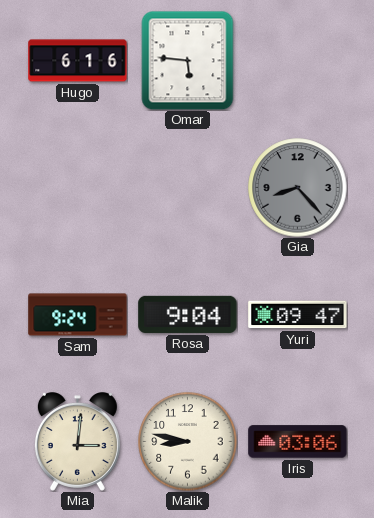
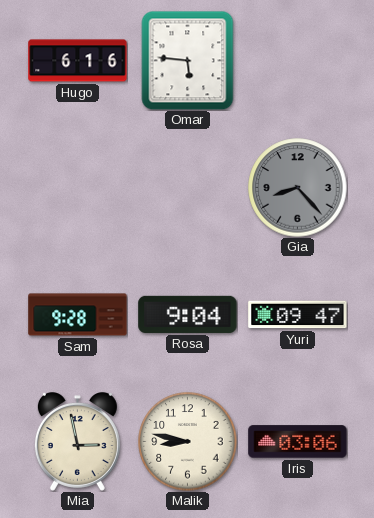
Sam: 9:24 -> 9:28
Mia: 3:01 -> 2:58
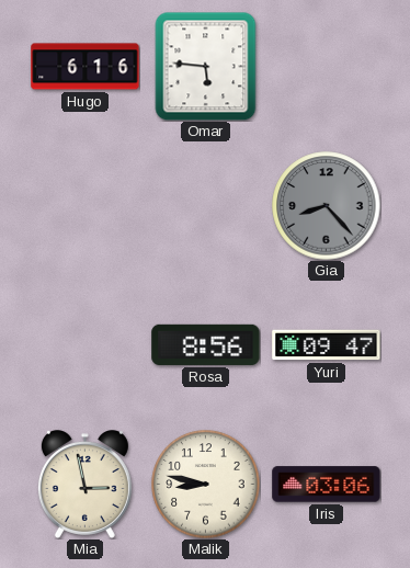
Sam: 9:28 -> none
Rosa: 9:04 -> 8:56
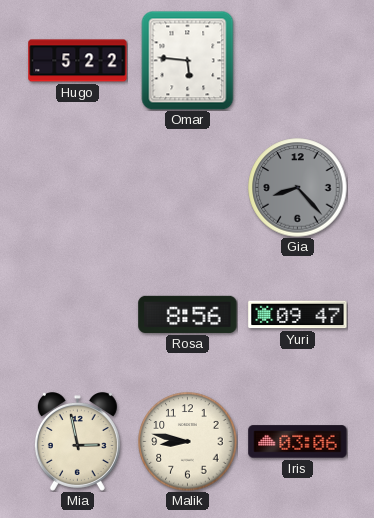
Hugo: 6:16 -> 5:22
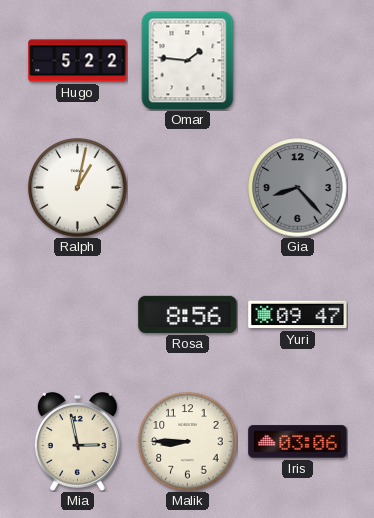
Omar: 5:46 -> 1:46
Ralph: none -> 1:02
Malik: 8:47 -> 8:45
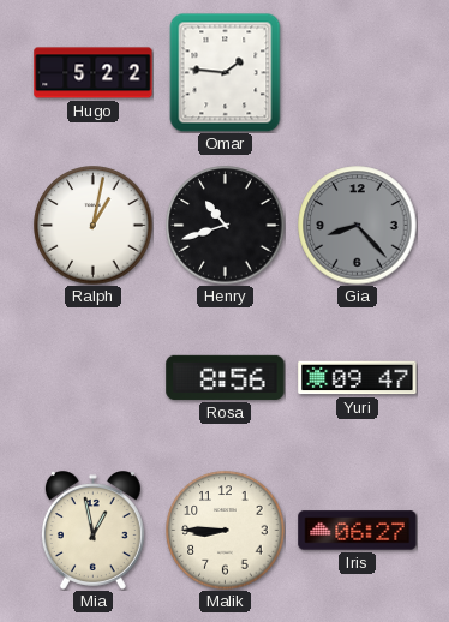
Henry: none -> 10:42
Mia: 2:58 -> 12:58
Iris: 03:06 -> 06:27
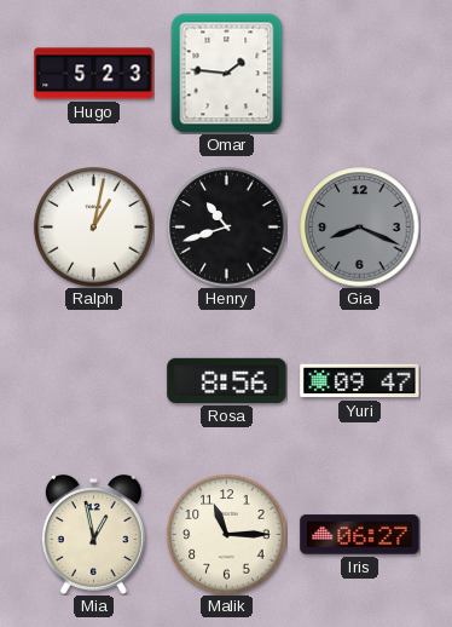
Hugo: 5:22 -> 5:23
Gia: 8:23 -> 8:19
Malik: 8:45 -> 11:15
